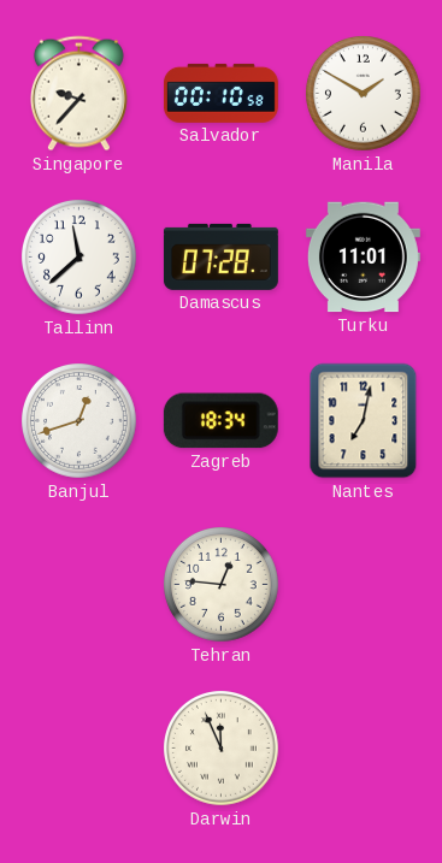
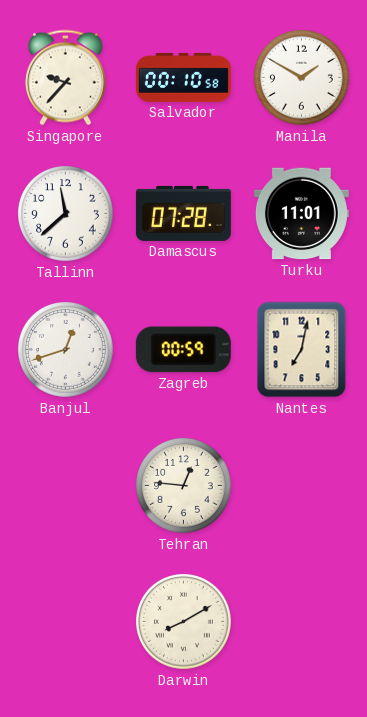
Zagreb: 18:34 -> 00:59
Darwin: 11:56 -> 8:10
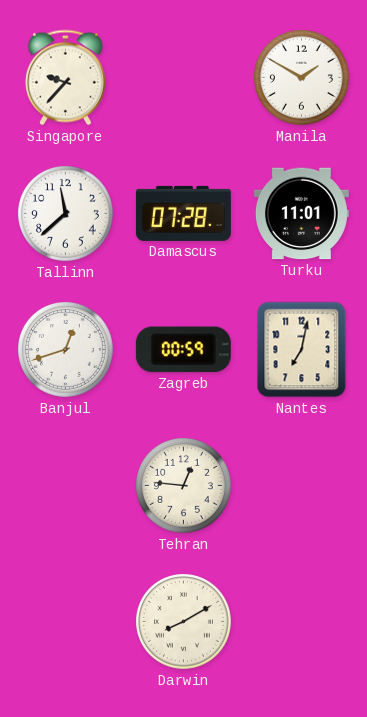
Salvador: 00:10 -> none
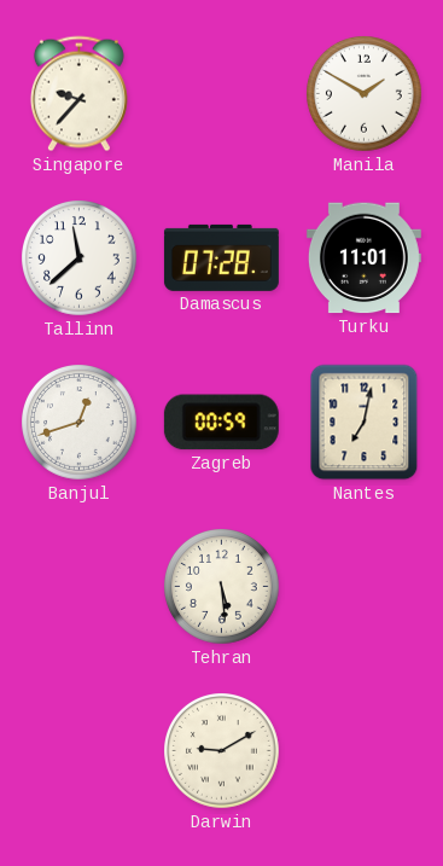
Tehran: 12:46 -> 5:29
Darwin: 8:10 -> 9:10
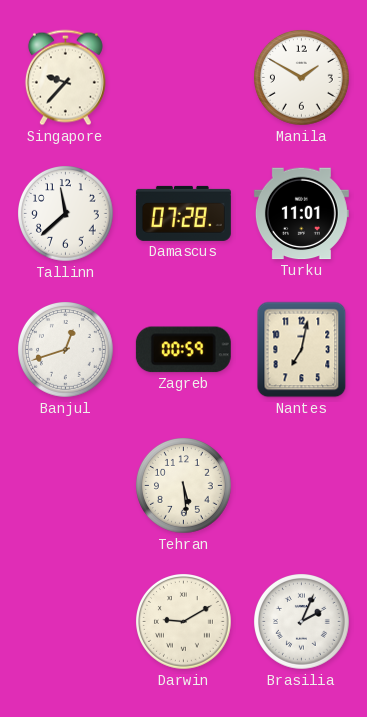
Brasilia: none -> 2:04
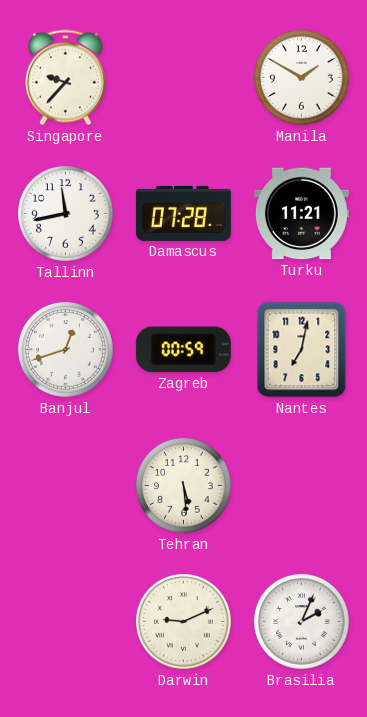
Tallinn: 11:38 -> 11:43
Turku: 11:01 -> 11:21
Darwin: 9:10 -> 9:11
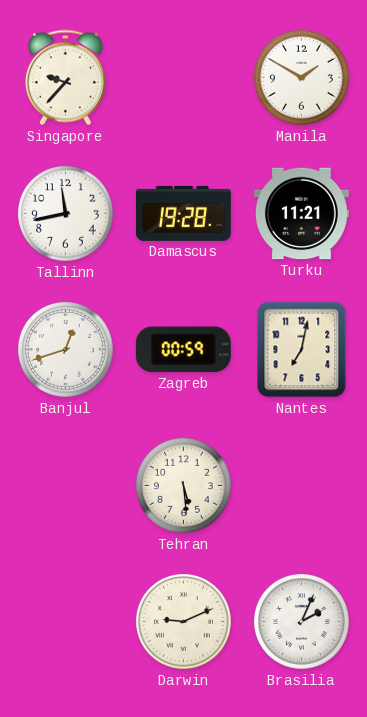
Damascus: 07:28 -> 19:28
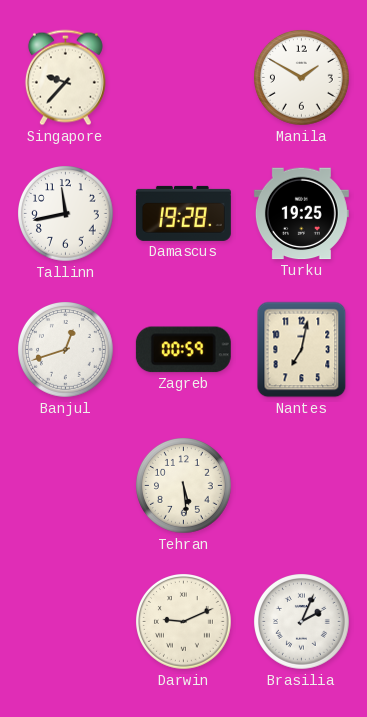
Turku: 11:21 -> 19:25
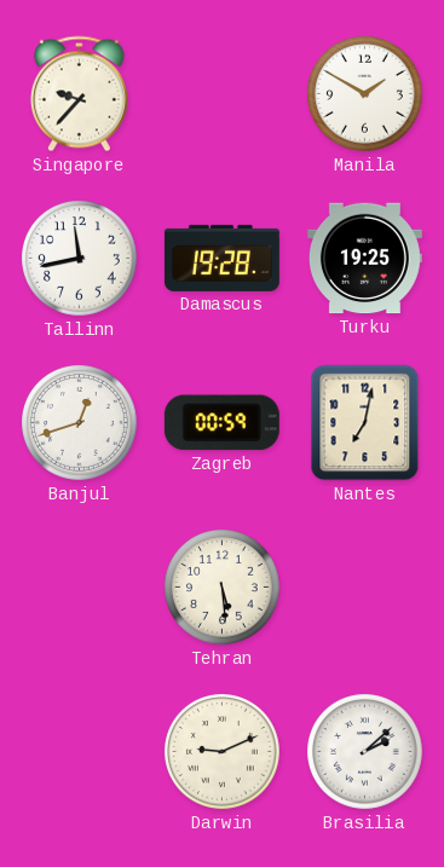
Brasilia: 2:04 -> 2:08
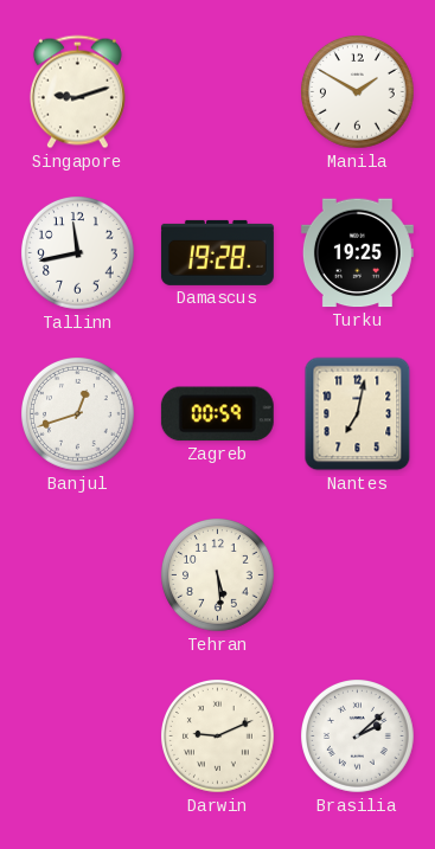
Singapore: 9:37 -> 9:12
